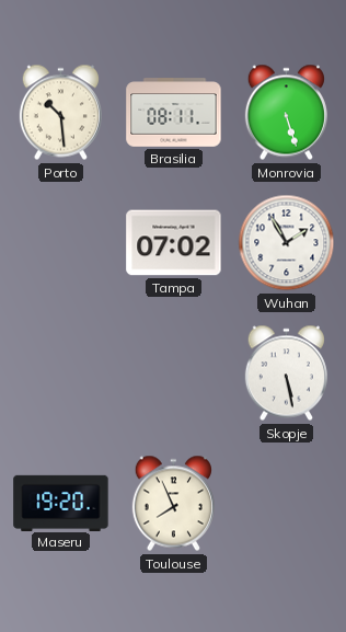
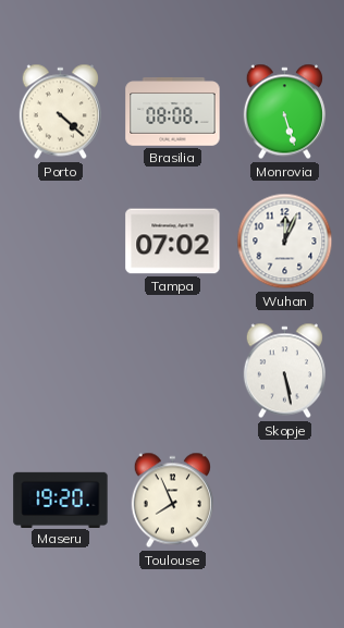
Porto: 10:29 -> 4:22
Brasilia: 08:11 -> 08:08
Wuhan: 1:55 -> 12:04
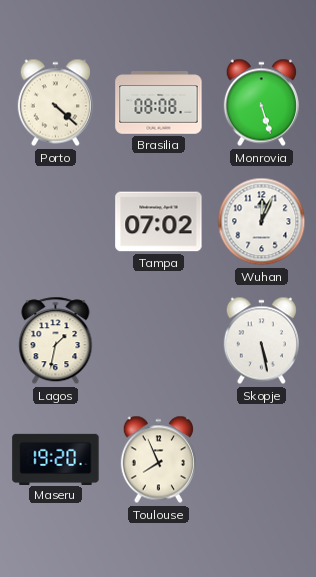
Lagos: none -> 1:32
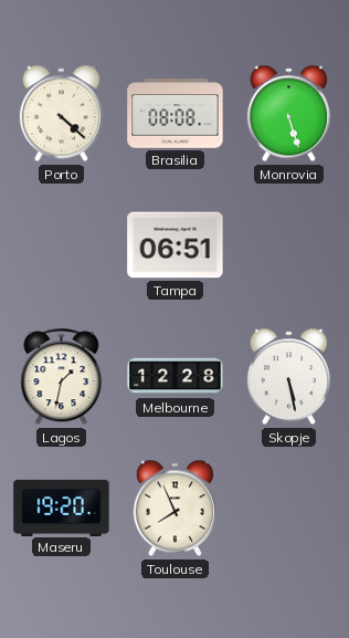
Tampa: 07:02 -> 06:51
Wuhan: 12:04 -> none
Melbourne: none -> 12:28
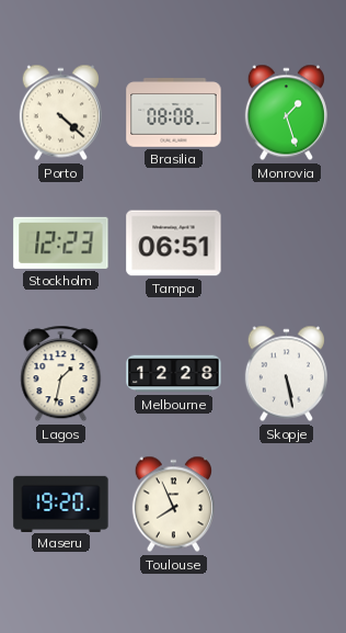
Monrovia: 5:27 -> 1:27
Stockholm: none -> 12:23
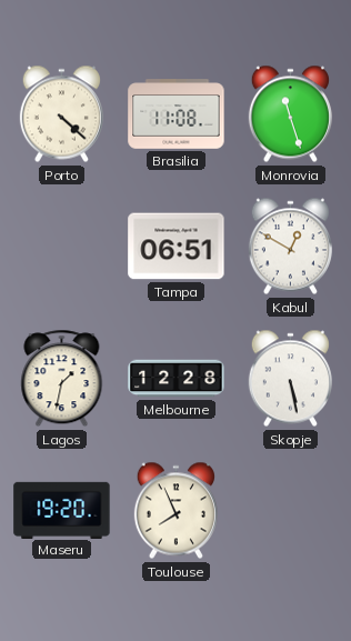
Brasilia: 08:08 -> 11:08
Monrovia: 1:27 -> 11:27
Stockholm: 12:23 -> none
Kabul: none -> 12:50
